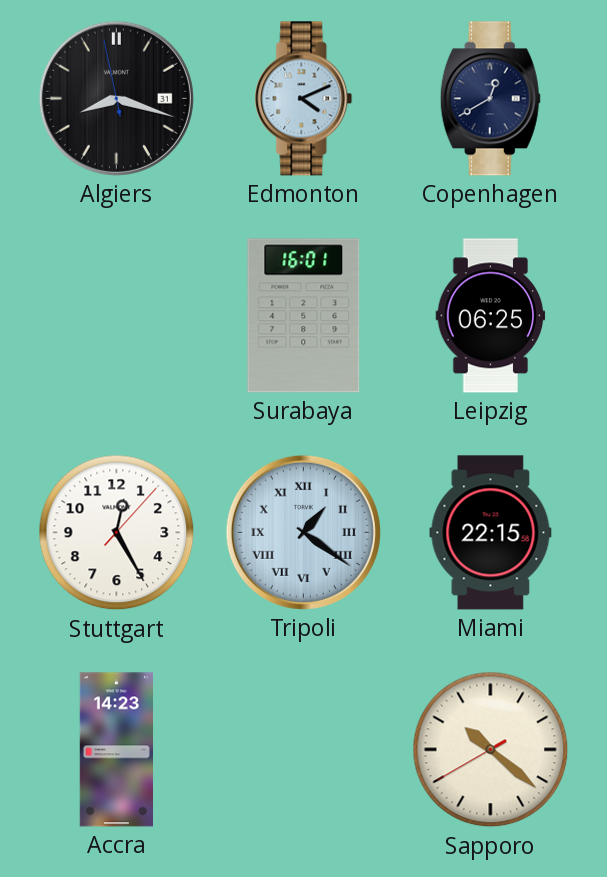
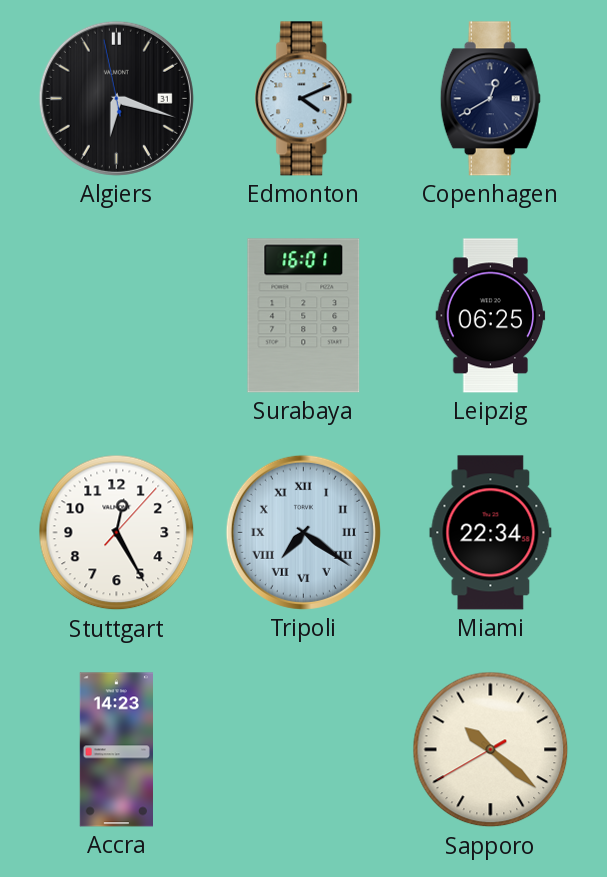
Algiers: 8:17 -> 6:17
Tripoli: 1:21 -> 7:21
Miami: 22:15 -> 22:34
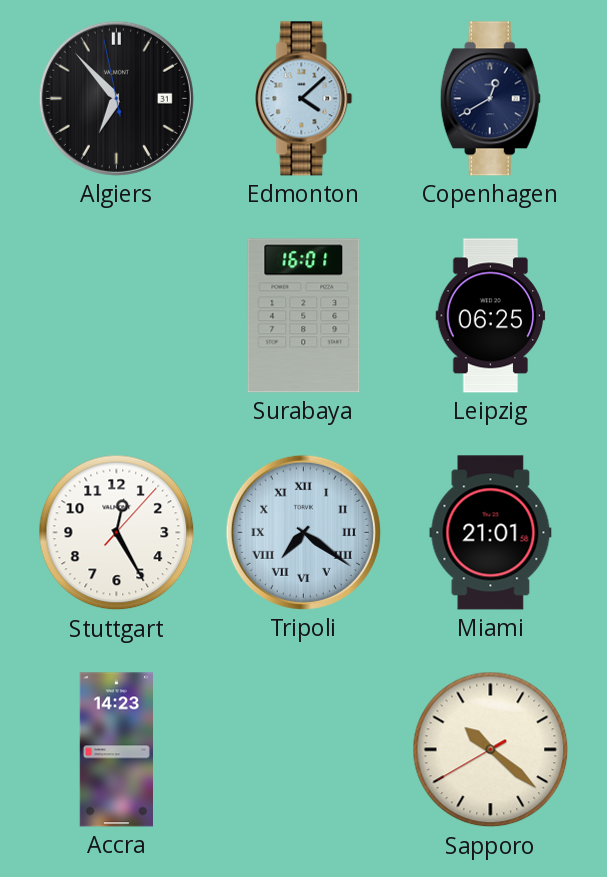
Algiers: 6:17 -> 6:52
Edmonton: 4:11 -> 4:08
Miami: 22:34 -> 21:01
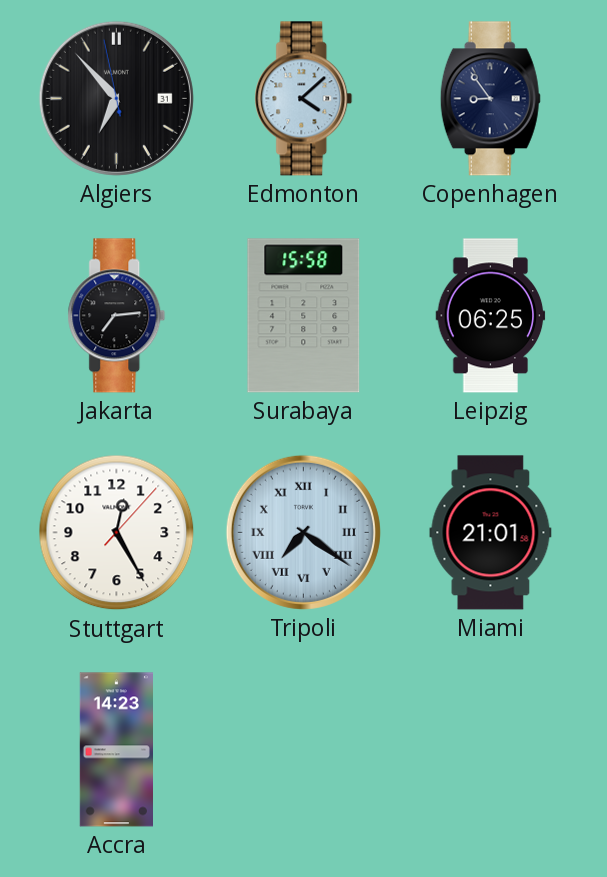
Copenhagen: 12:40 -> 8:54
Jakarta: none -> 7:14
Surabaya: 16:01 -> 15:58
Sapporo: 10:21 -> none
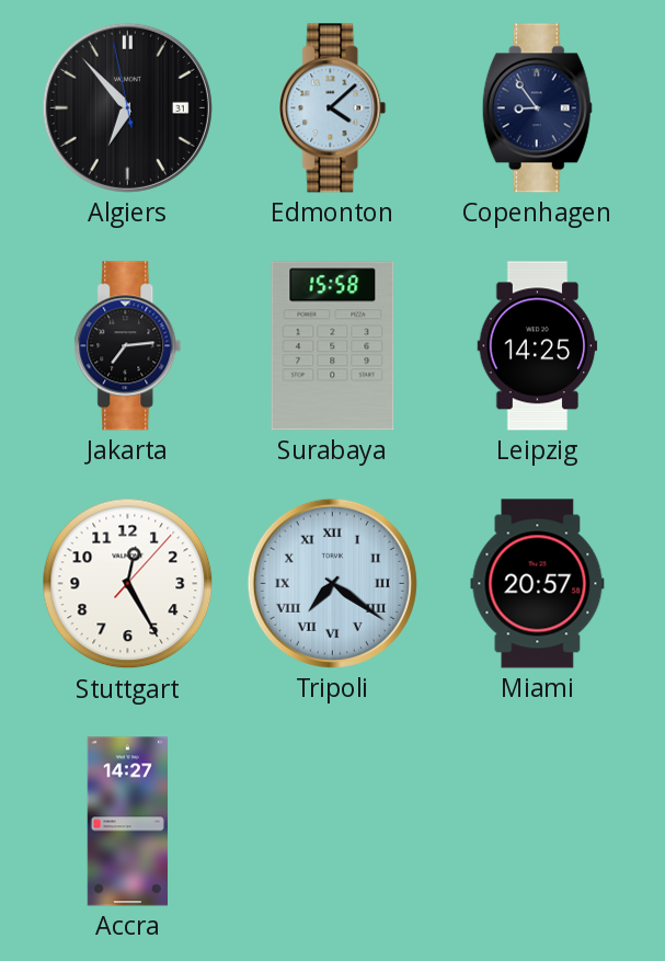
Leipzig: 06:25 -> 14:25
Miami: 21:01 -> 20:57
Accra: 14:23 -> 14:27
